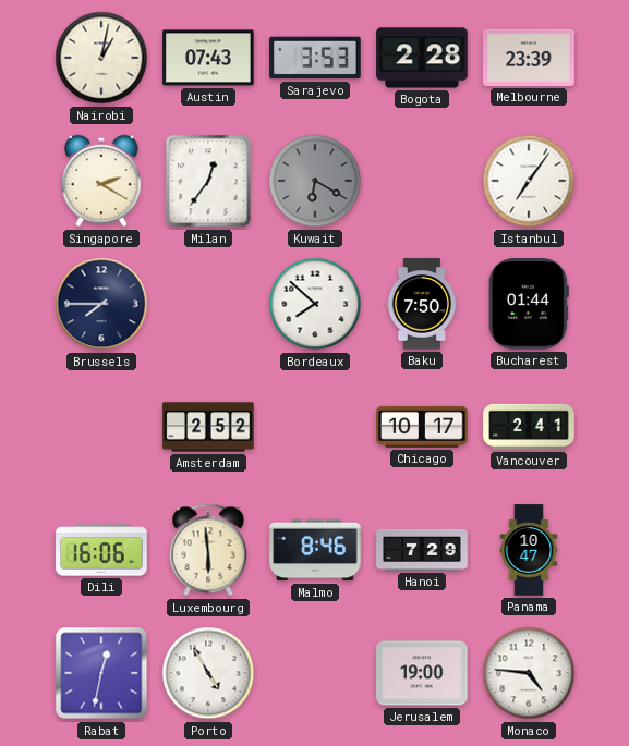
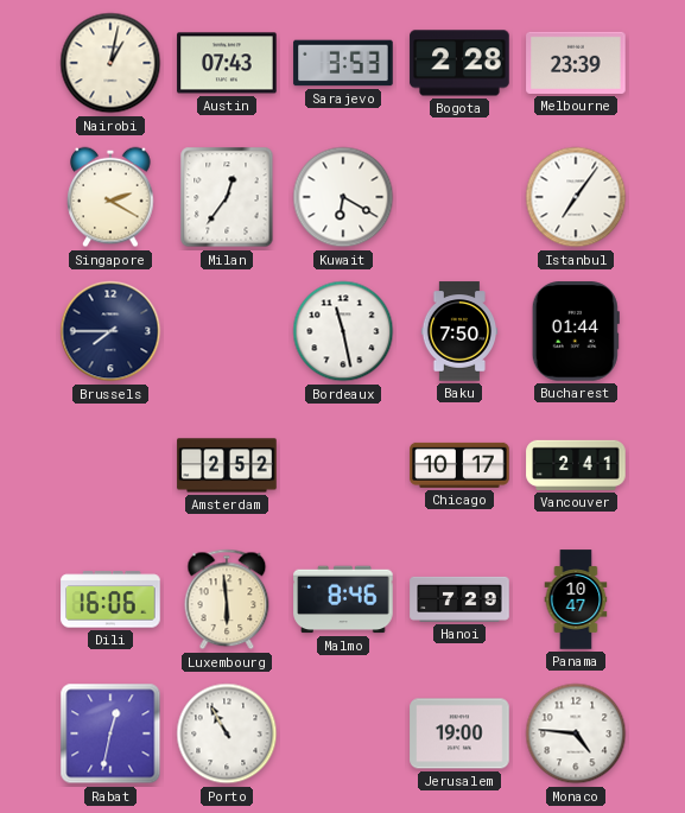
Kuwait dial: grey -> white
Bordeaux: 7:52 -> 11:28
Porto: 4:55 -> 10:55
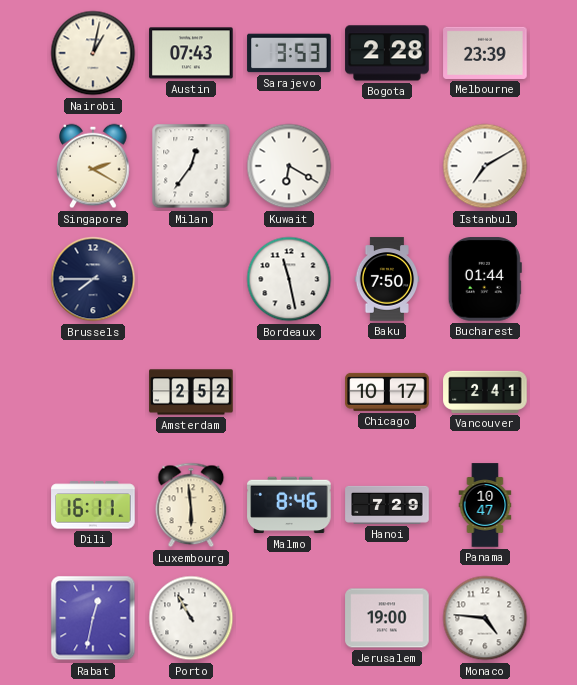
Istanbul: 7:06 -> 7:10
Dili: 16:06 -> 16:11
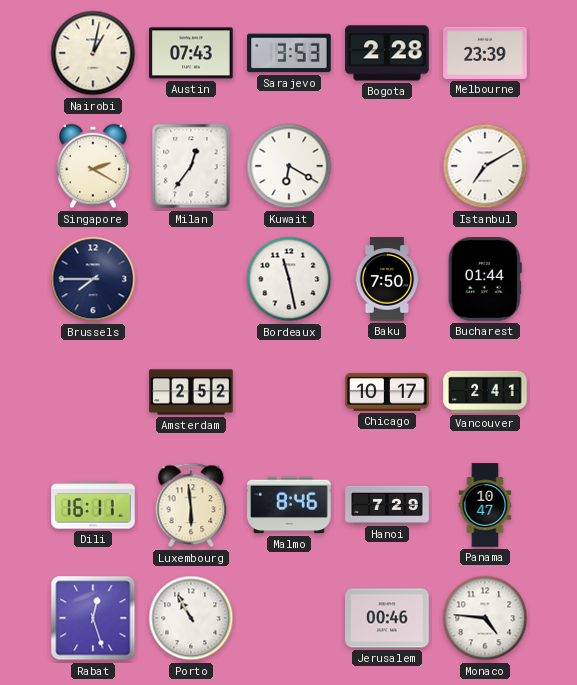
Rabat: 12:32 -> 12:27
Jerusalem: 19:00 -> 00:46
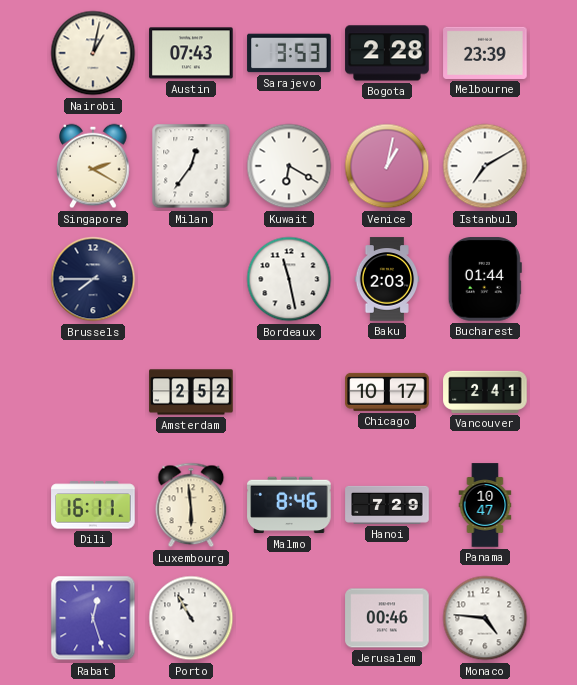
Venice: none -> 1:02
Baku: 7:50 -> 2:03
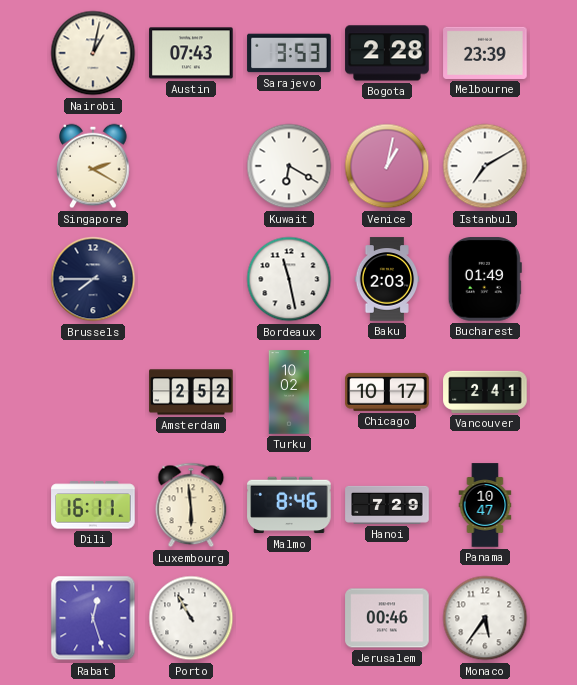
Milan: 12:36 -> none
Bucharest: 01:44 -> 01:49
Turku: none -> 10:02
Monaco: 4:46 -> 5:36
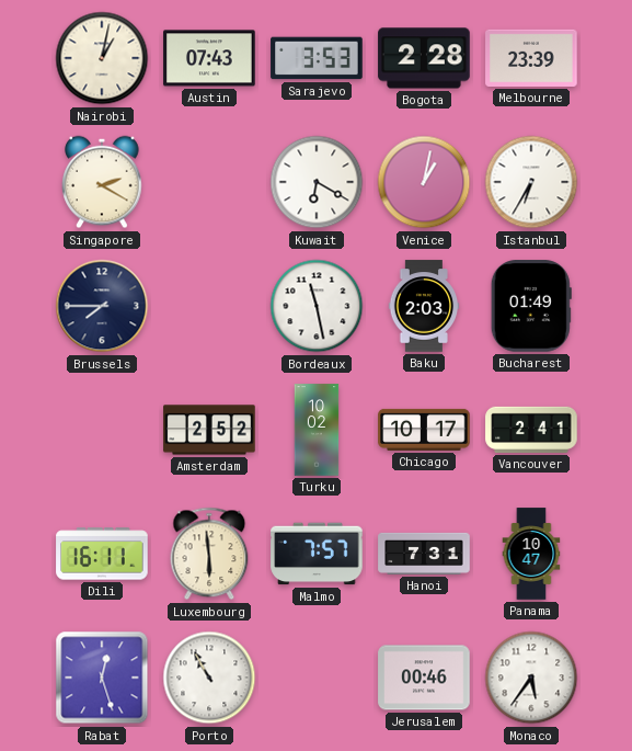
Istanbul: 7:10 -> 6:35
Malmo: 8:46 -> 7:57
Hanoi: 7:29 -> 7:31
